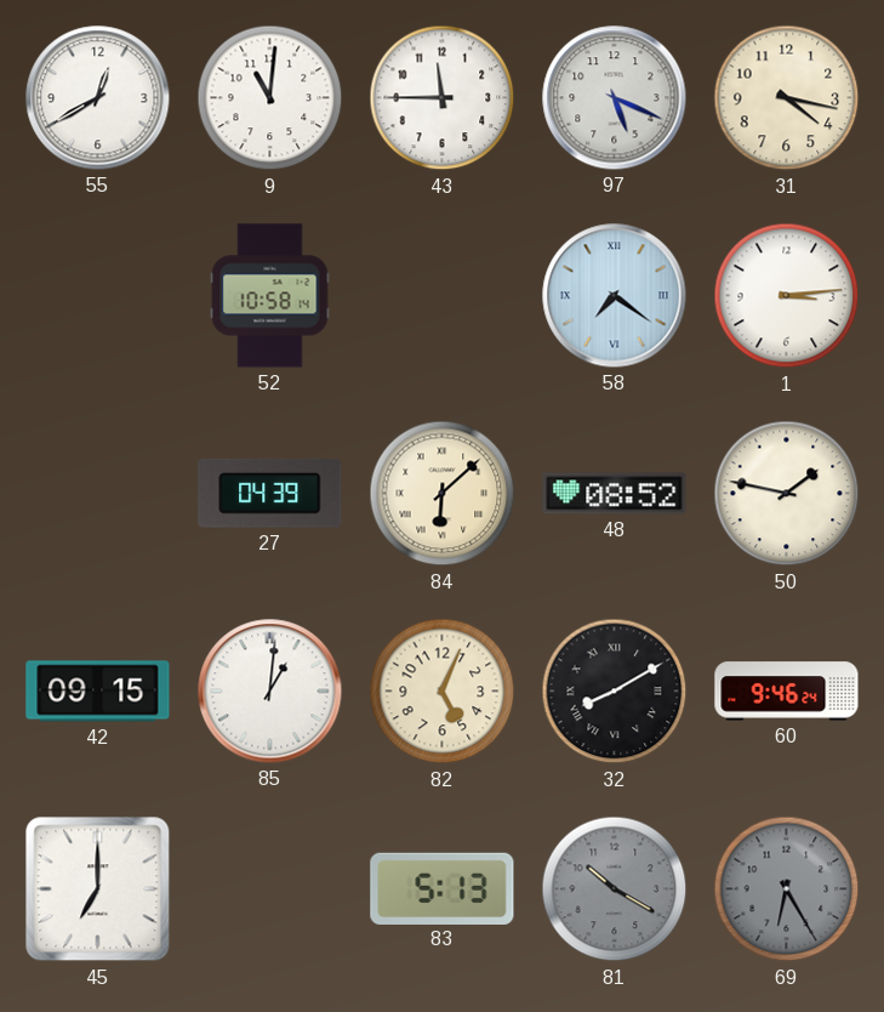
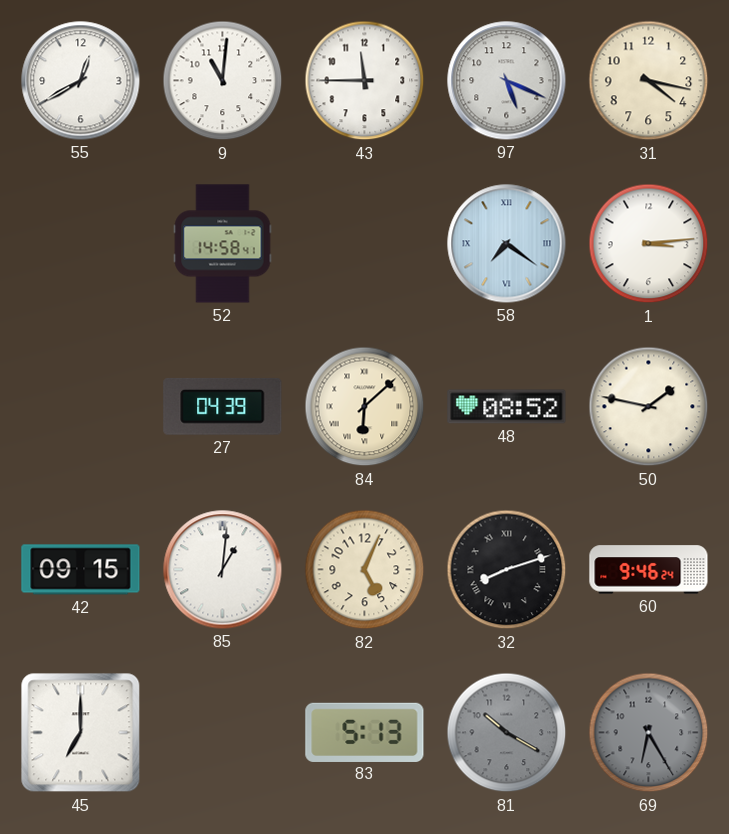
52: 10:58 -> 14:58
32: 8:10 -> 8:12
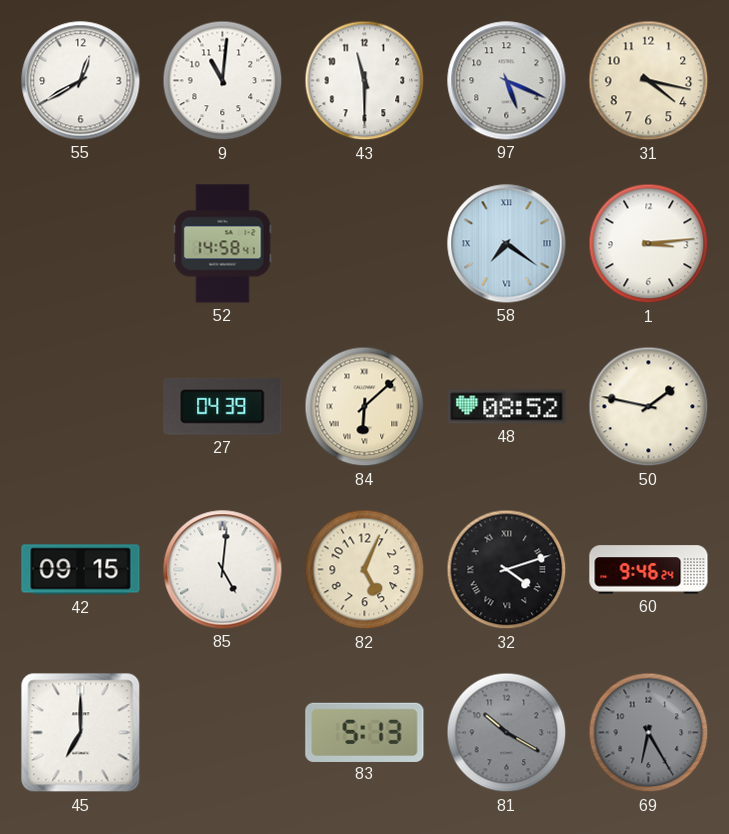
43: 11:45 -> 11:30
85: 1:01 -> 5:01
32: 8:12 -> 4:12
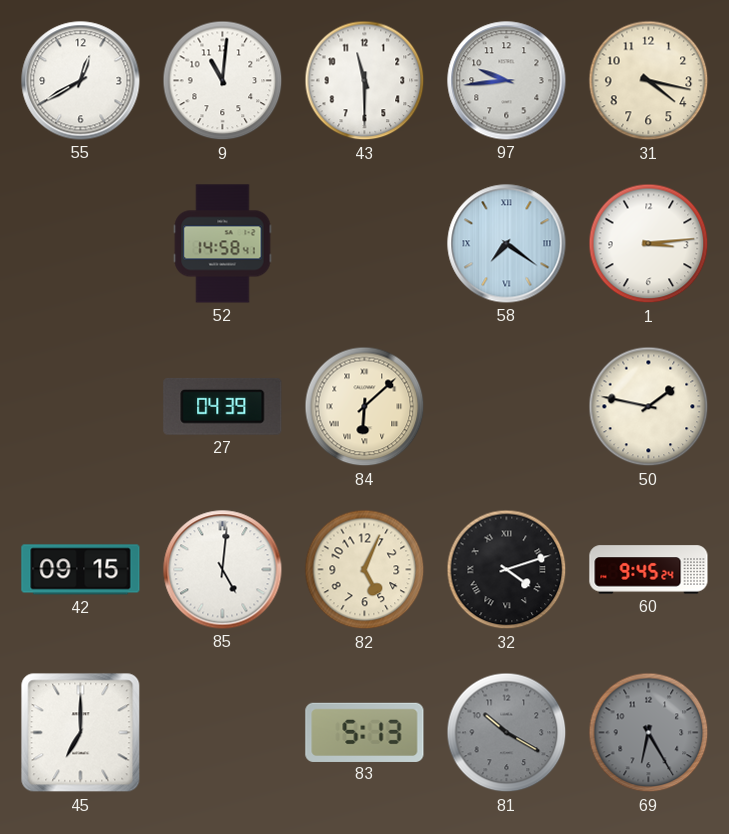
97: 5:19 -> 9:44
48: 08:52 -> none
60: 9:46 -> 9:45
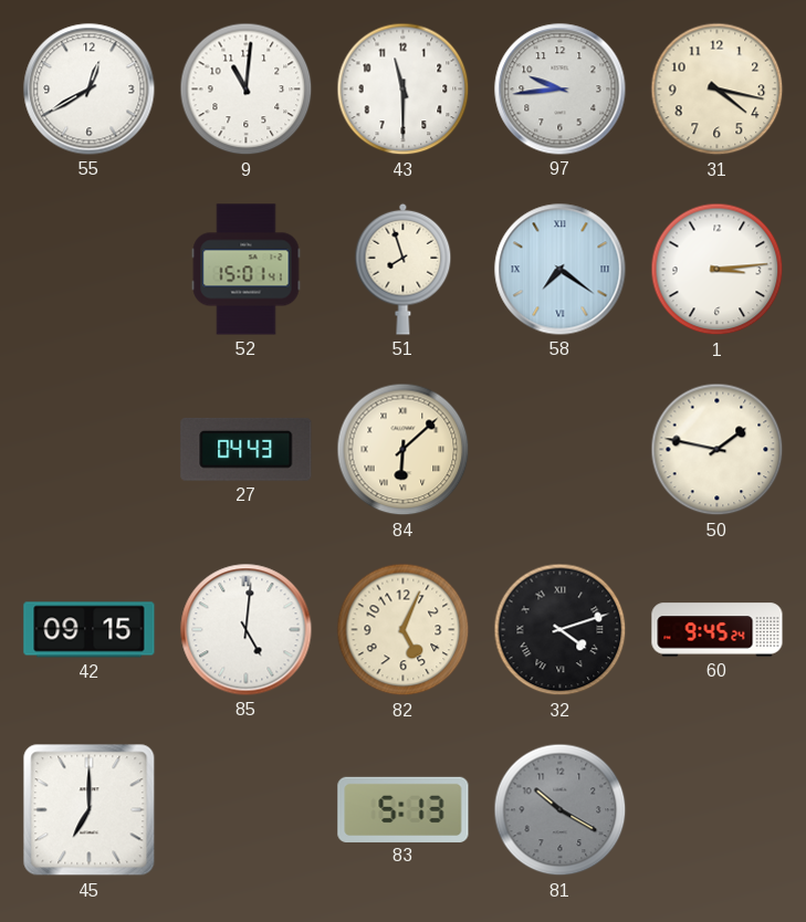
52: 14:58 -> 15:01
51: none -> 7:57
27: 04:39 -> 04:43
69: 6:25 -> none
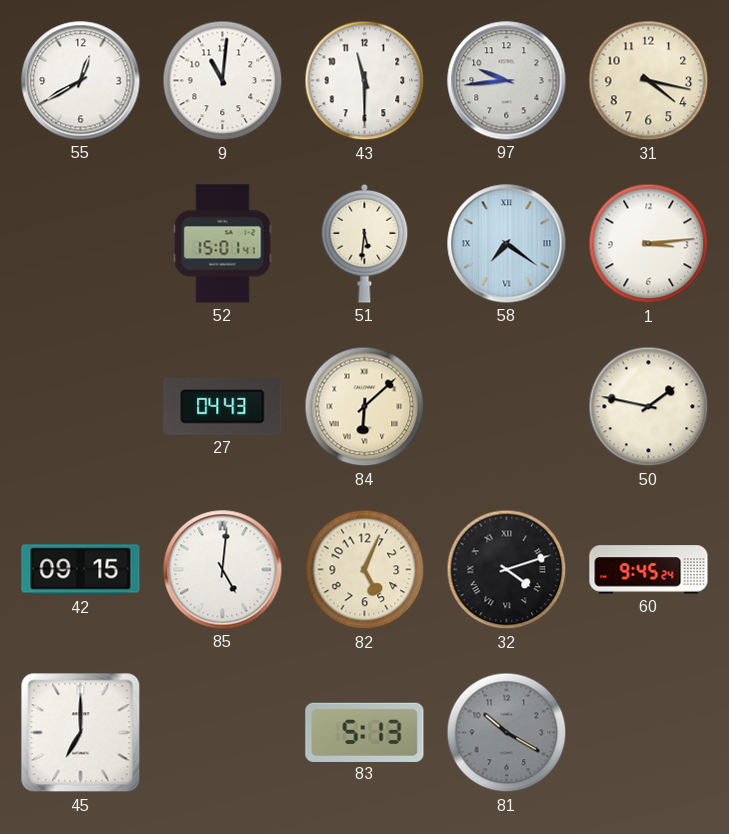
51: 7:57 -> 5:31
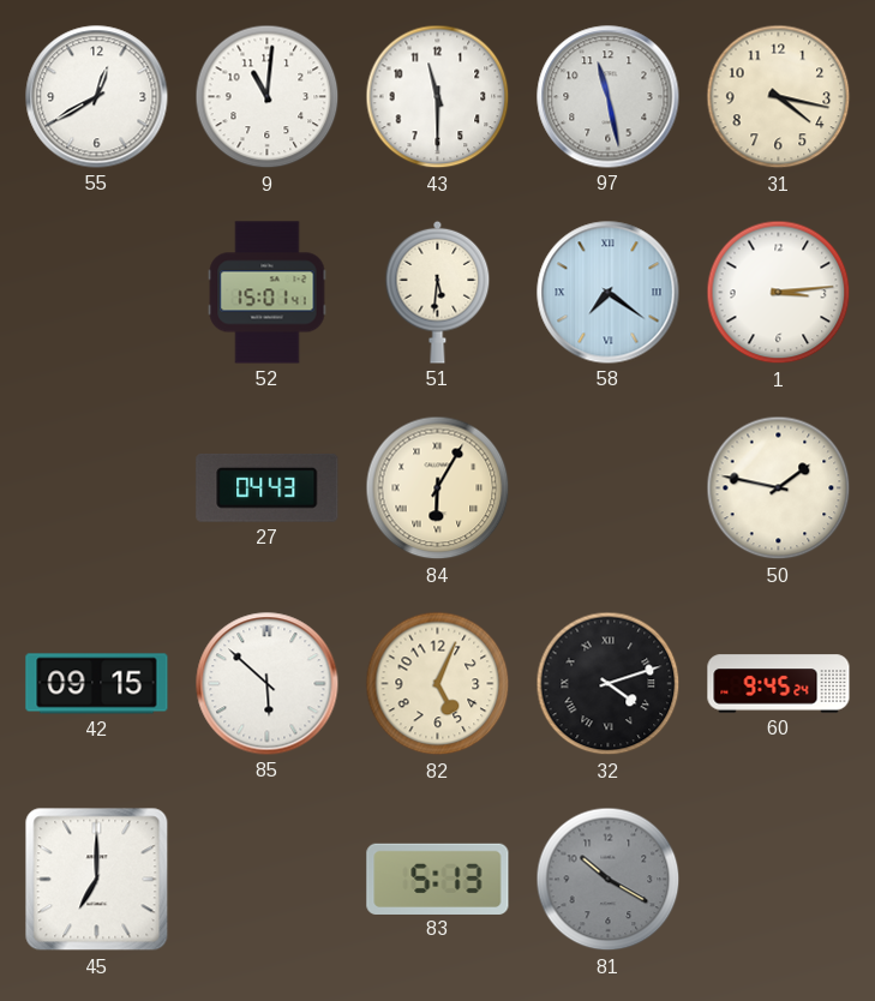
97: 9:44 -> 11:28
84: 6:08 -> 6:05
85: 5:01 -> 5:52
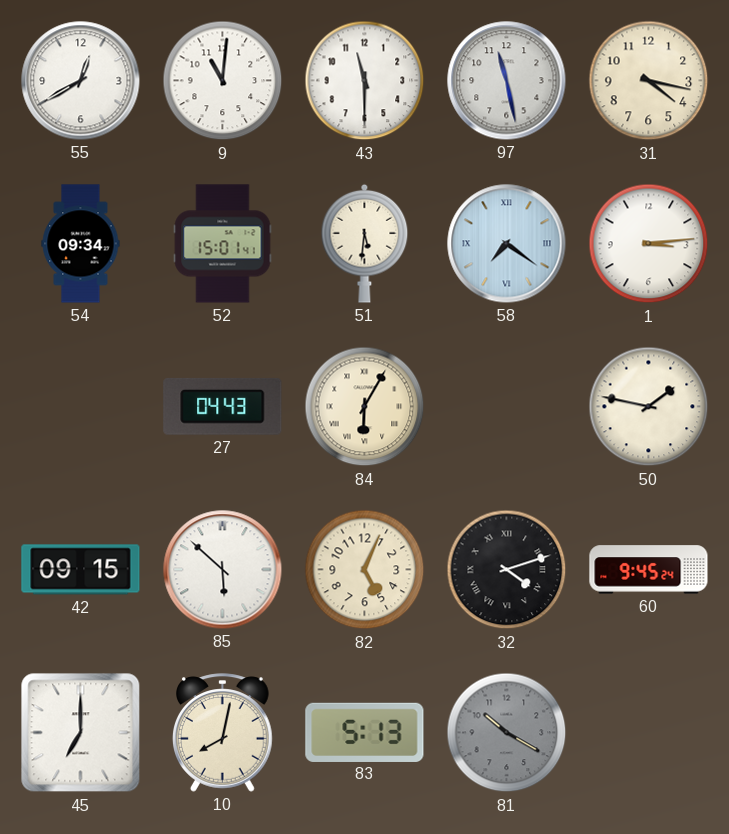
54: none -> 09:34
10: none -> 8:02
